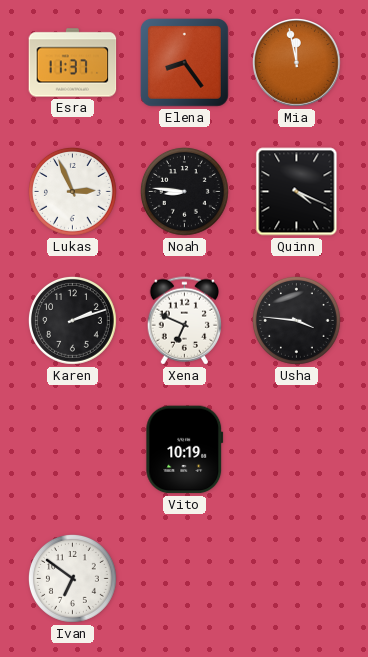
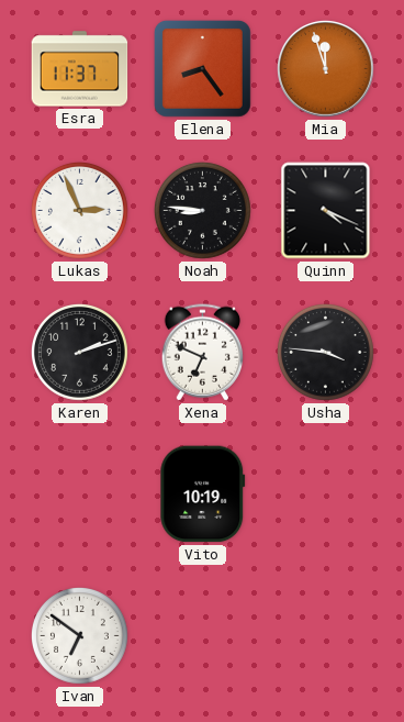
Mia: 11:58 -> 11:57
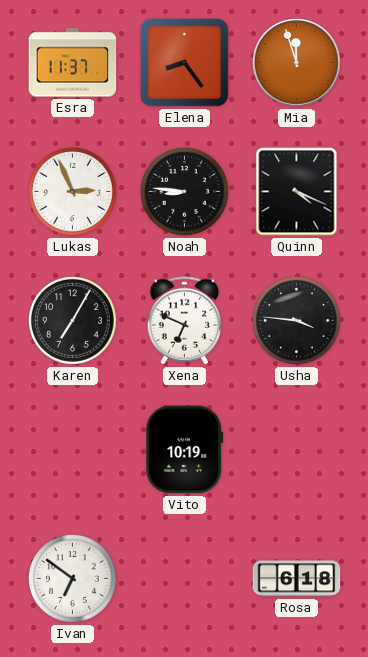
Karen: 2:12 -> 7:05
Rosa: none -> 6:18
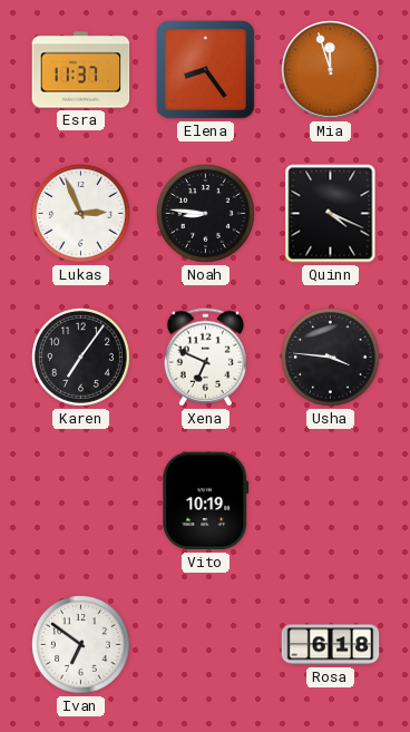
Karen: 7:05 -> 7:06
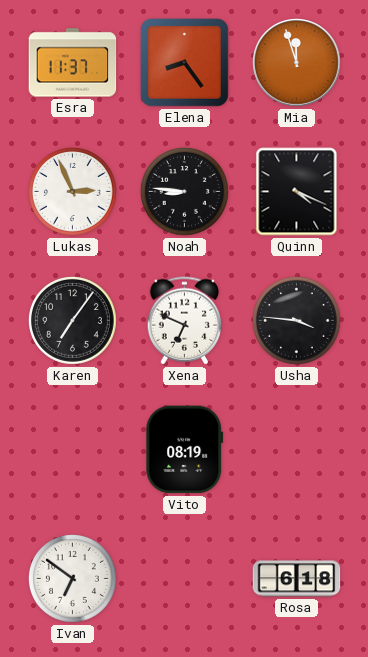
Vito: 10:19 -> 08:19
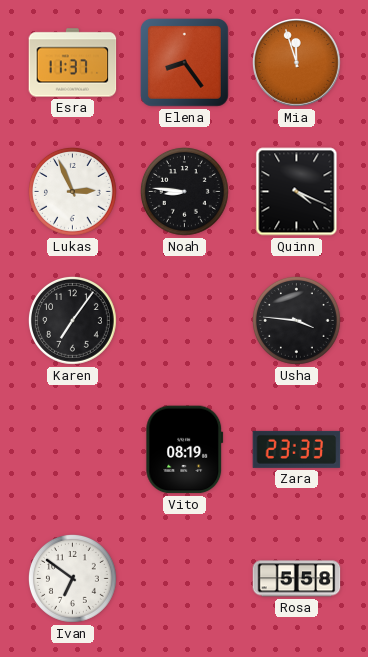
Xena: 6:49 -> none
Zara: none -> 23:33
Rosa: 6:18 -> 5:58
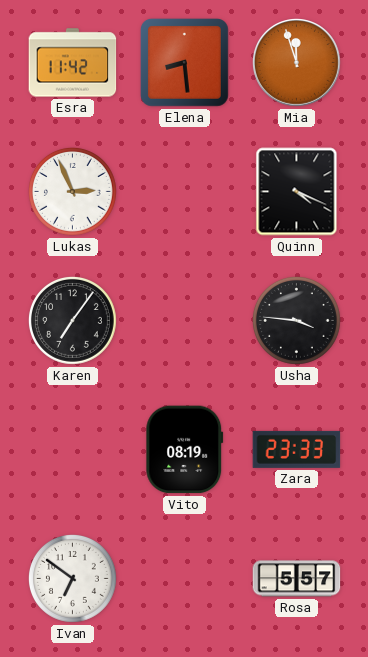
Esra: 11:37 -> 11:42
Elena: 8:24 -> 8:29
Noah: 8:46 -> none
Rosa: 5:58 -> 5:57
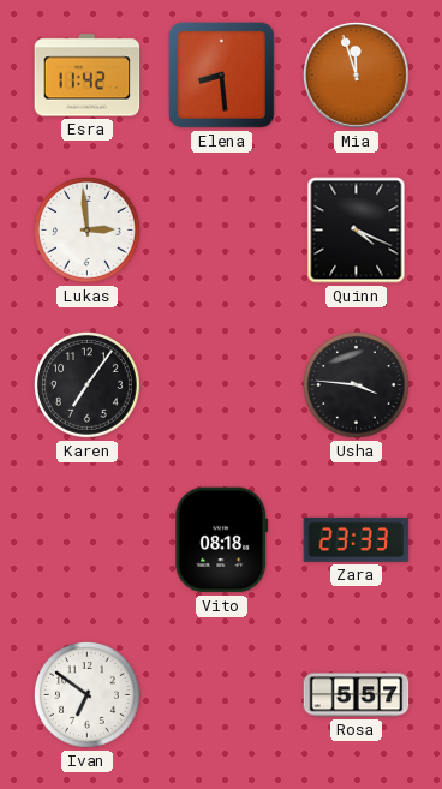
Lukas: 2:56 -> 2:59
Vito: 08:19 -> 08:18
